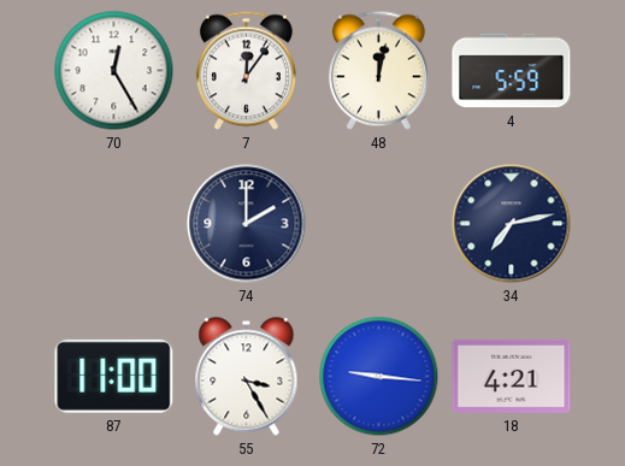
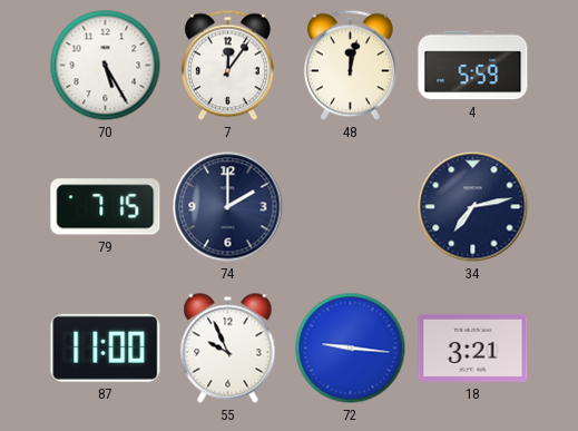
70: 12:25 -> 5:25
79: none -> 7:15
55: 3:25 -> 9:56
18: 4:21 -> 3:21
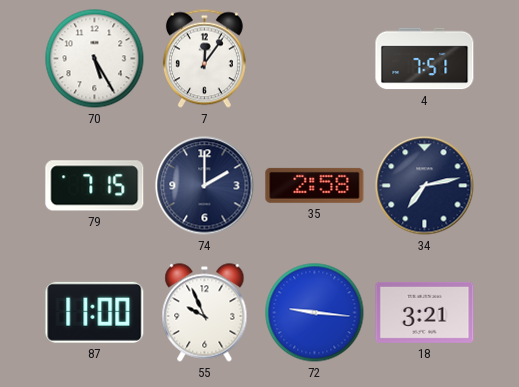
48: 12:02 -> none
4: 5:59 -> 7:51
35: none -> 2:58
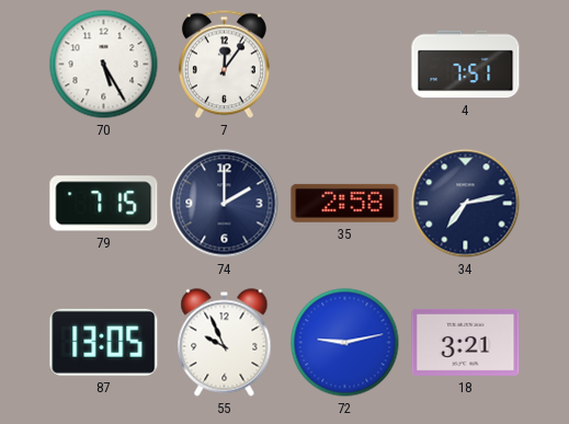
87: 11:00 -> 13:05
72: 9:16 -> 9:13
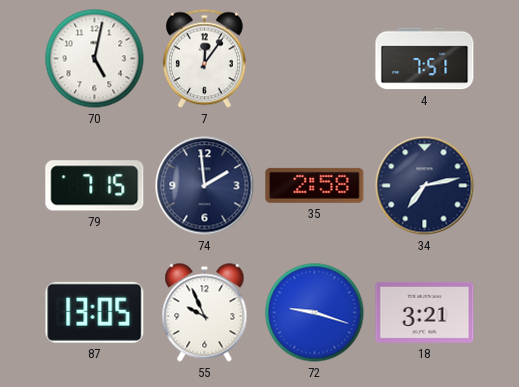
70: 5:25 -> 5:02
74: 2:00 -> 1:59
72: 9:13 -> 9:18
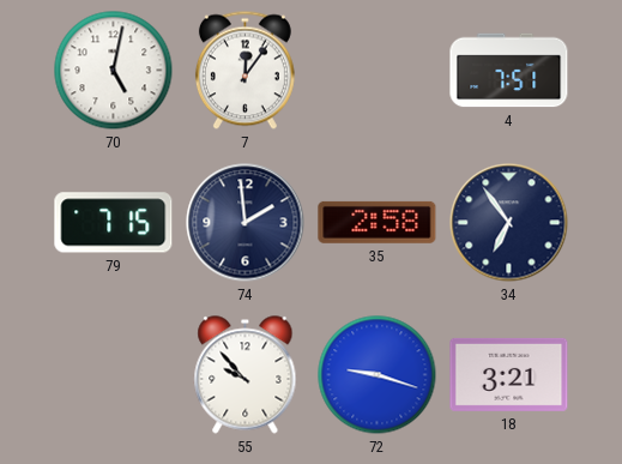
34: 7:13 -> 6:54
87: 13:05 -> none
55: 9:56 -> 9:53
